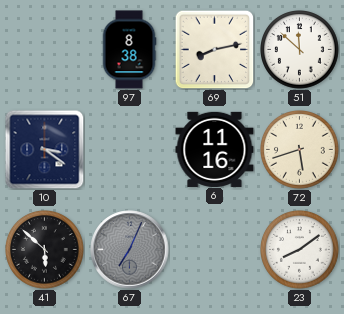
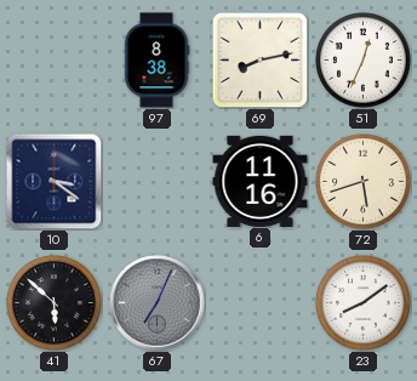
51: 11:52 -> 12:34
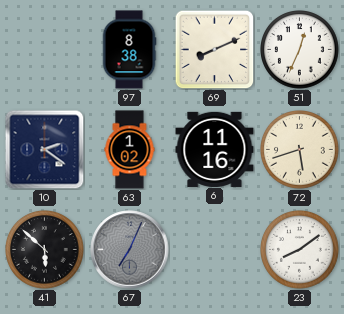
69: 8:13 -> 8:11
10: 3:21 -> 2:21
63: none -> 1:02
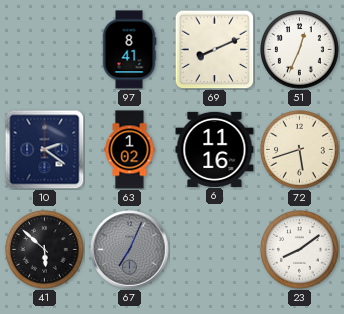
97: 8:38 -> 8:41
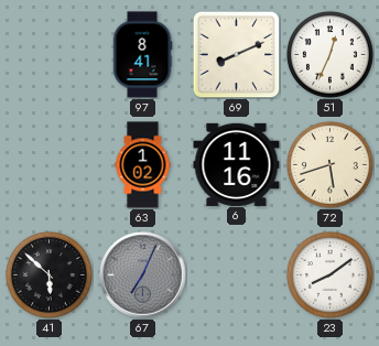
10: 2:21 -> none
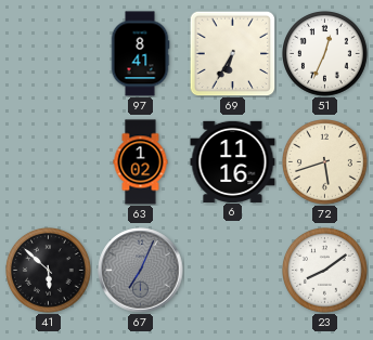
69: 8:11 -> 6:35
